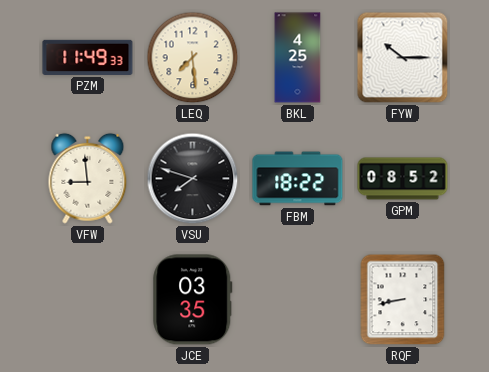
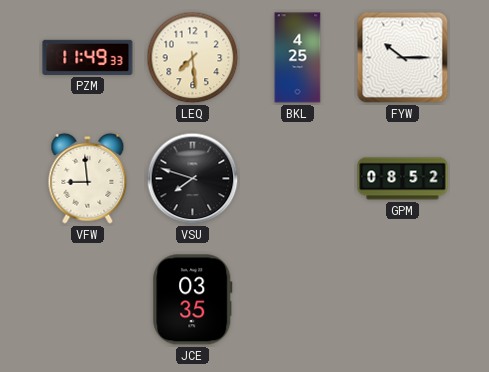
FBM: 18:22 -> none
RQF: 8:43 -> none
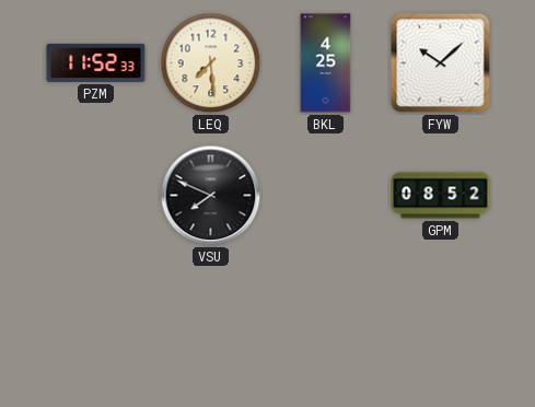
PZM: 11:49 -> 11:52
FYW: 10:15 -> 10:08
VFW: 8:59 -> none
VSU: 7:48 -> 7:49
JCE: 03:35 -> none
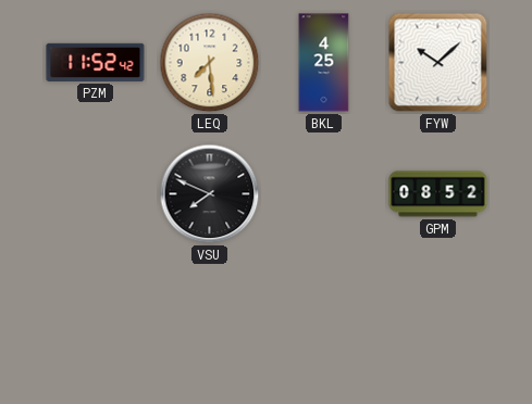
PZM: 11:52:33 -> 11:52:42
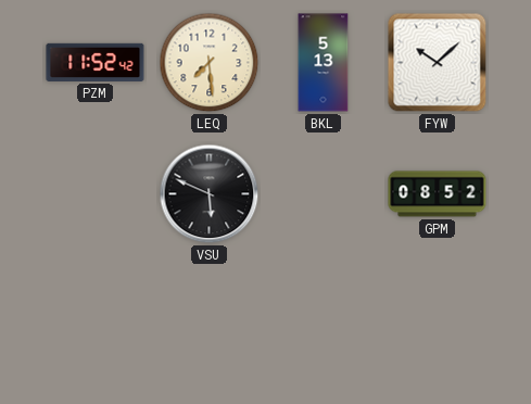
BKL: 4:25 -> 5:13
VSU: 7:49 -> 5:49
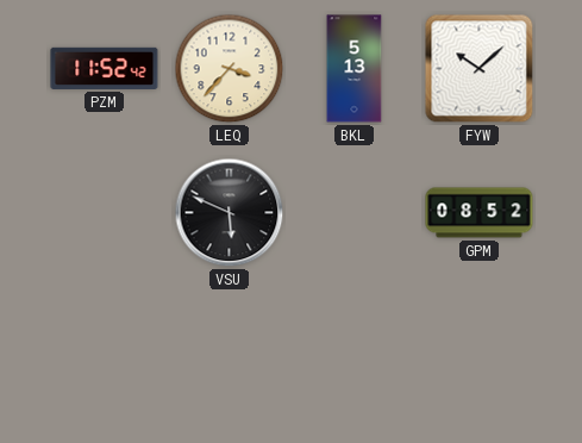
LEQ: 7:29 -> 3:37
